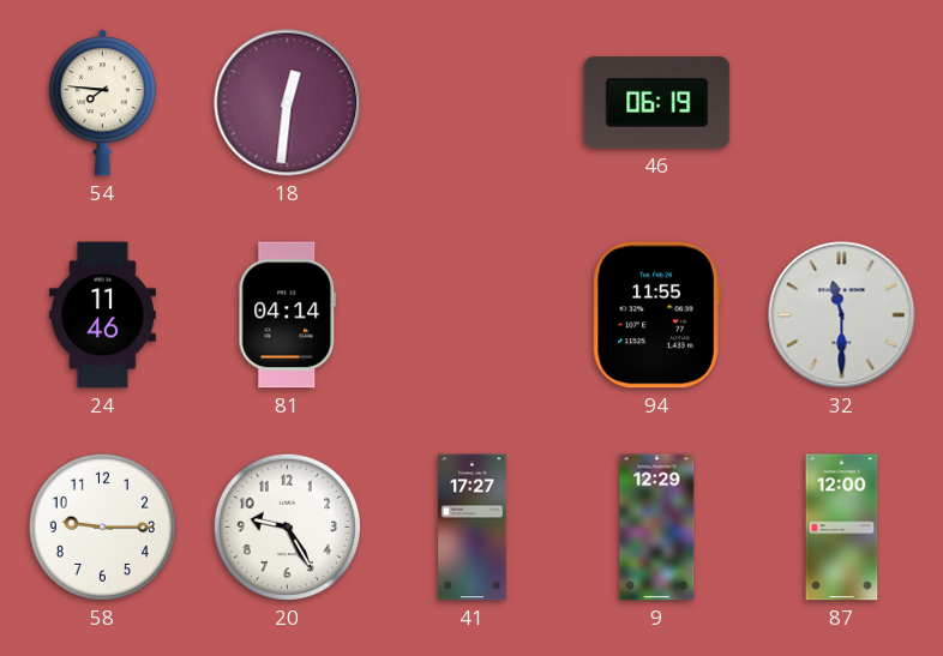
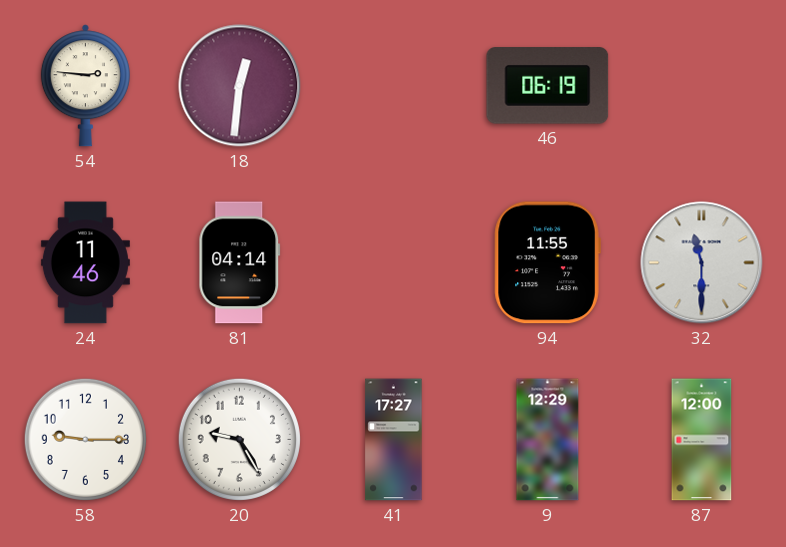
54: 7:46 -> 2:46
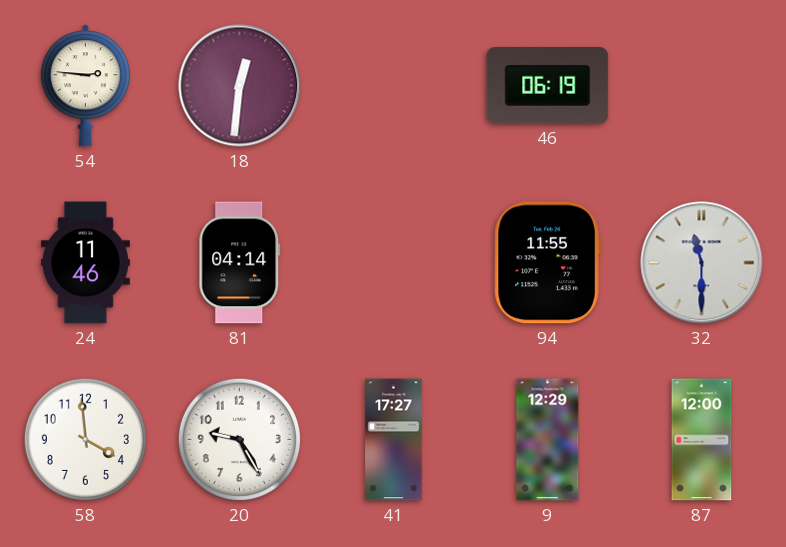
58: 9:15 -> 3:59
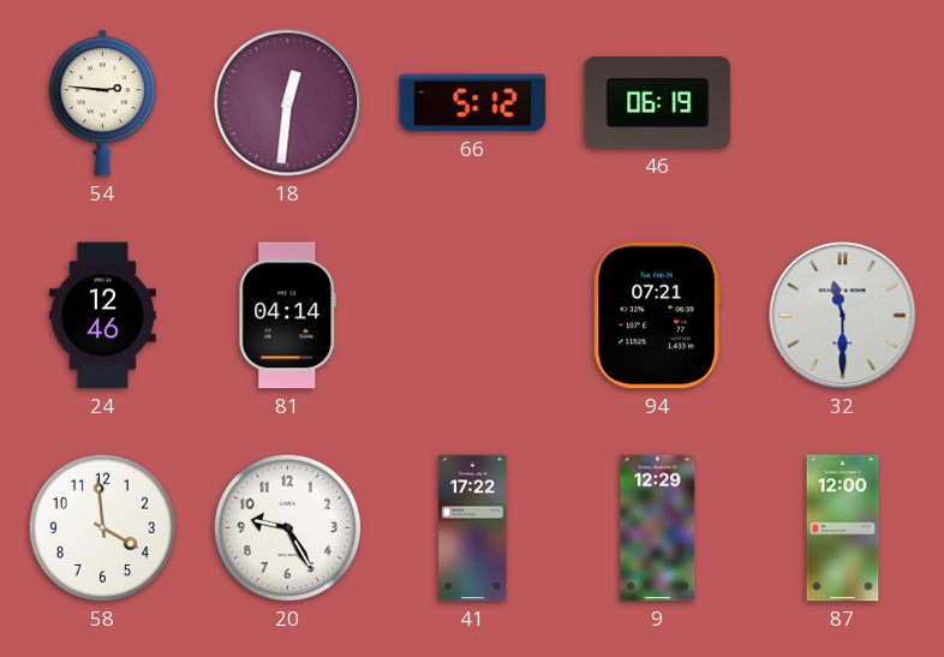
66: none -> 5:12
24: 11:46 -> 12:46
94: 11:55 -> 07:21
41: 17:27 -> 17:22
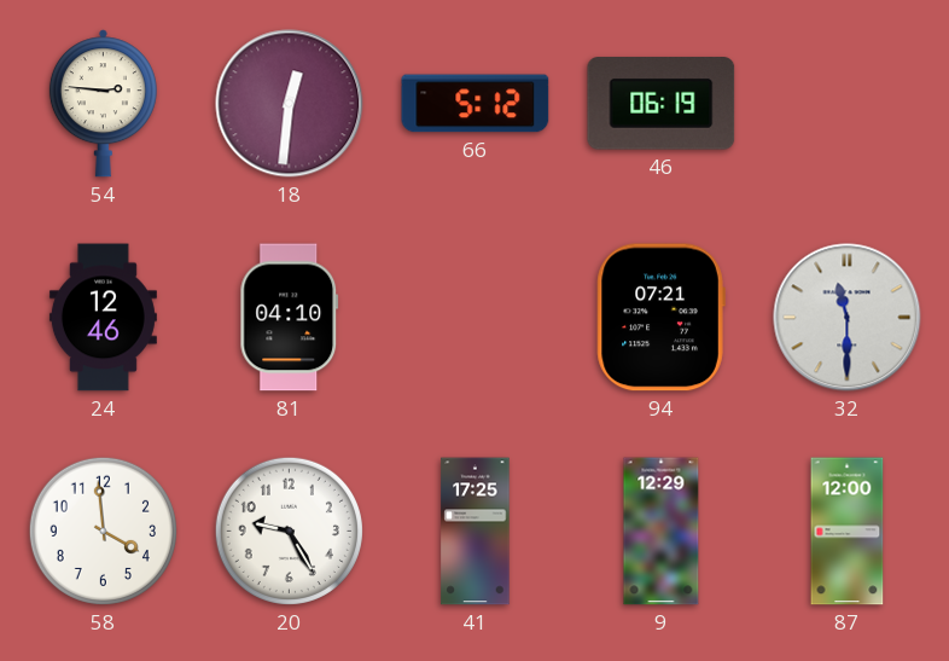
81: 04:14 -> 04:10
41: 17:22 -> 17:25
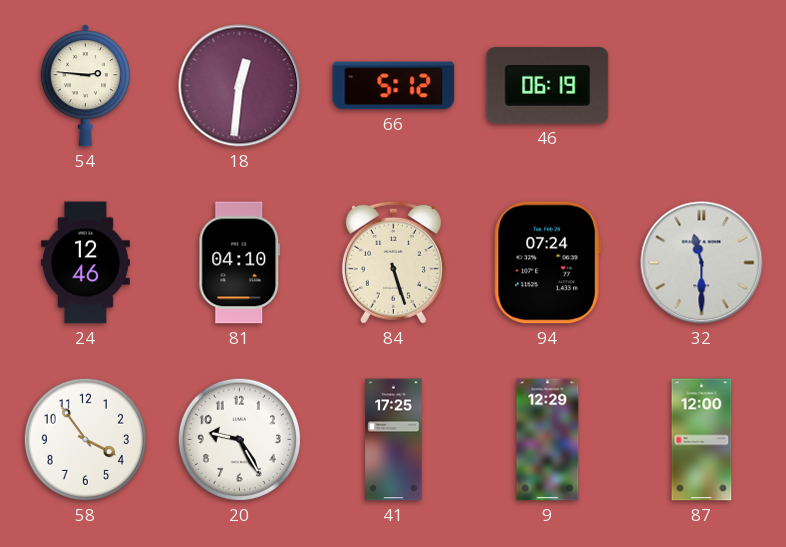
84: none -> 5:27
94: 07:21 -> 07:24
58: 3:59 -> 3:54
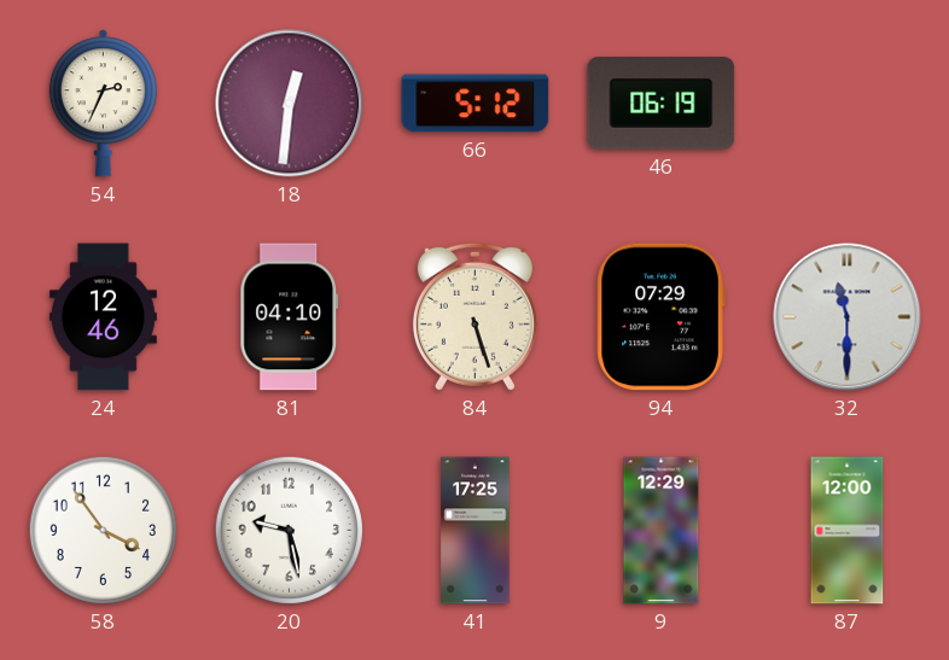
54: 2:46 -> 2:34
94: 07:24 -> 07:29
20: 9:25 -> 9:28
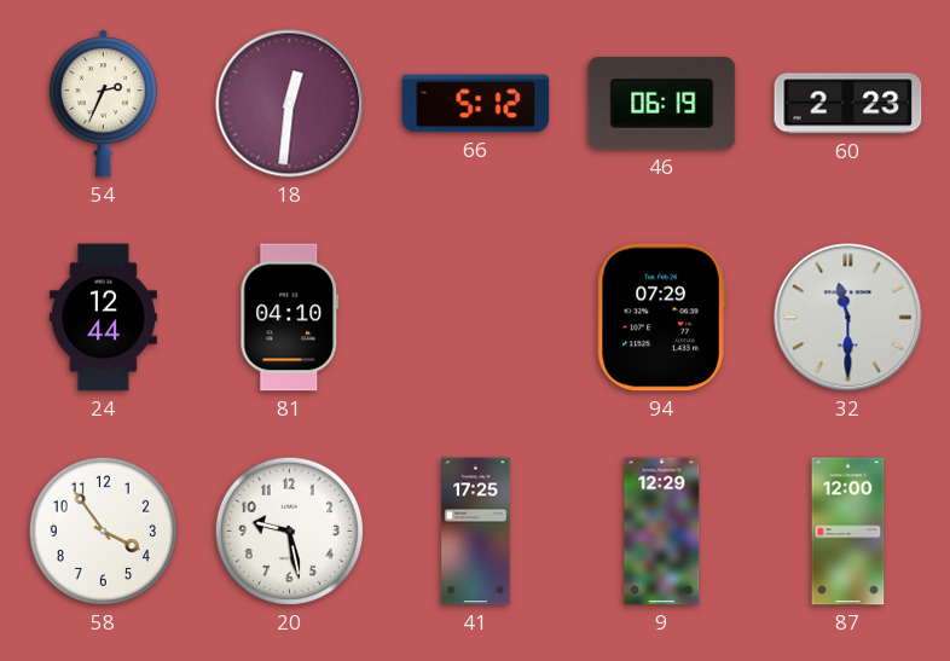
60: none -> 2:23
24: 12:46 -> 12:44
84: 5:27 -> none
